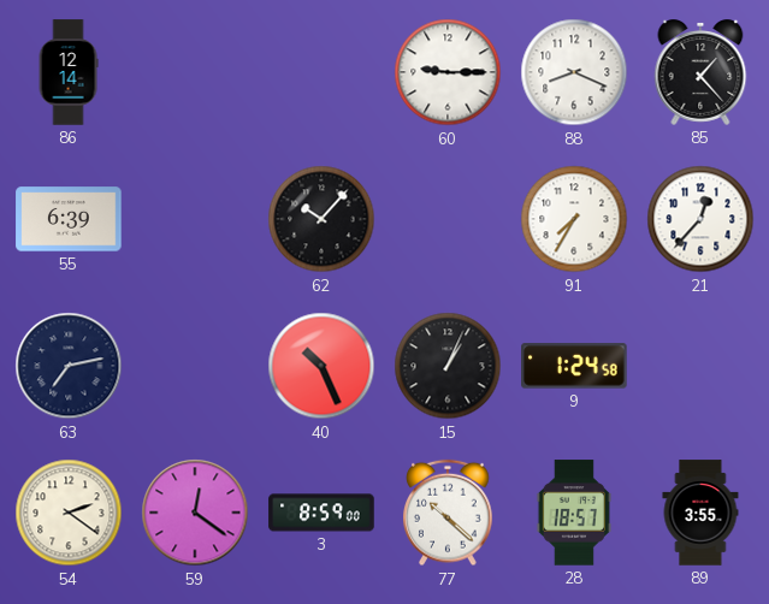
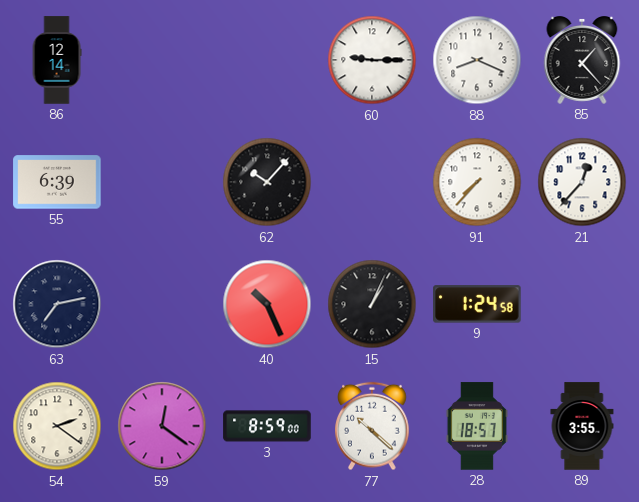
91: 7:35 -> 7:37
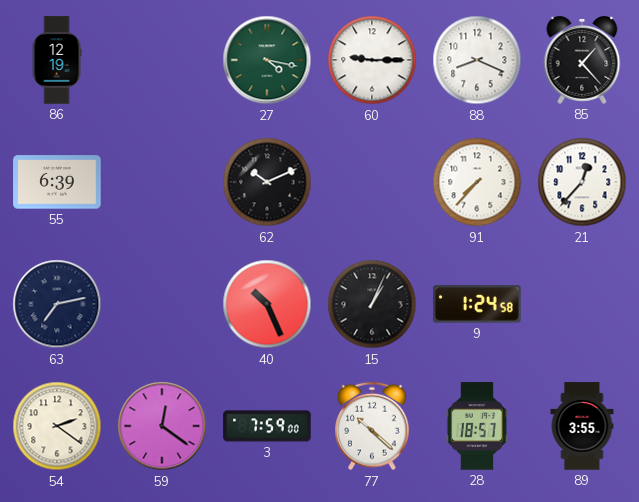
86: 12:14 -> 12:19
27: none -> 4:17
62: 10:07 -> 10:11
3: 8:59 -> 7:59
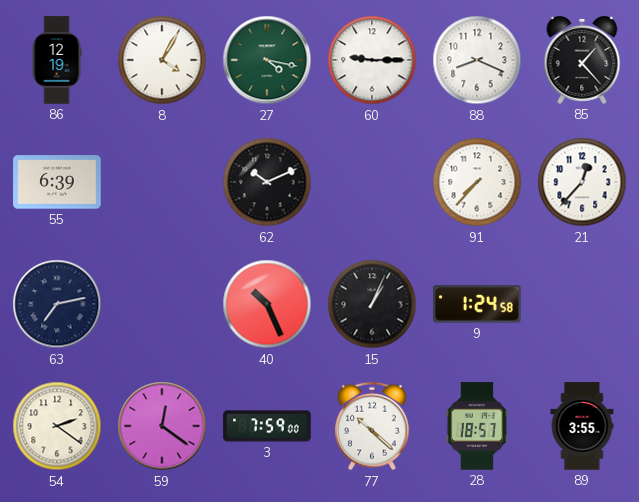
8: none -> 4:05
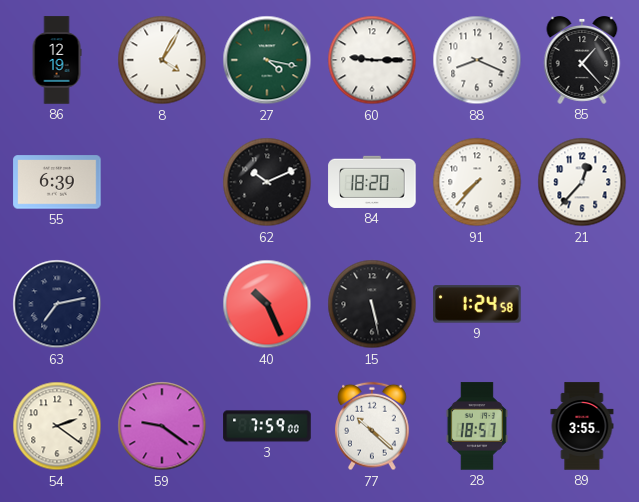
84: none -> 18:20
15: 1:04 -> 5:28
59: 12:21 -> 9:21
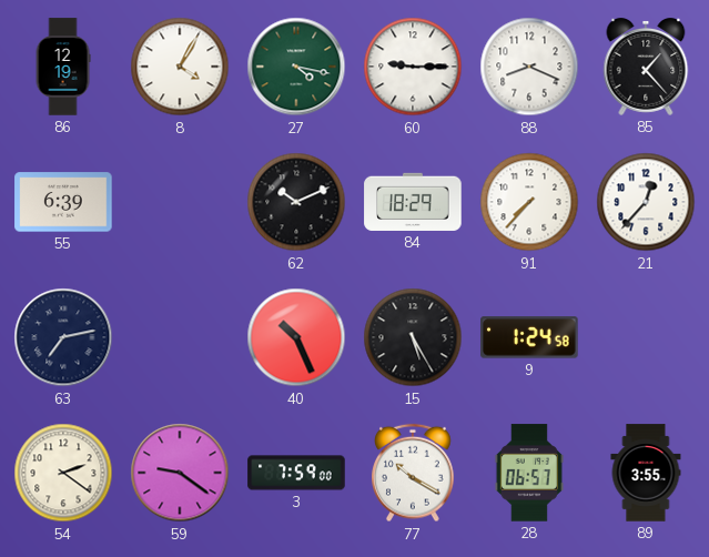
84: 18:20 -> 18:29
15: 5:28 -> 5:25
77: 10:22 -> 10:20
28: 18:57 -> 06:57
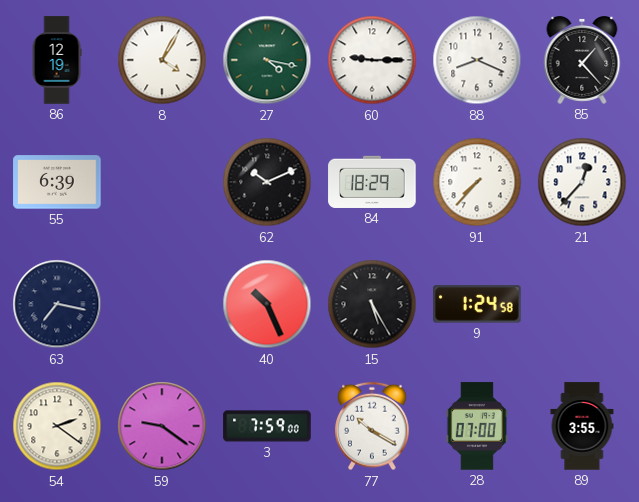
63: 7:13 -> 7:17
28: 06:57 -> 07:00
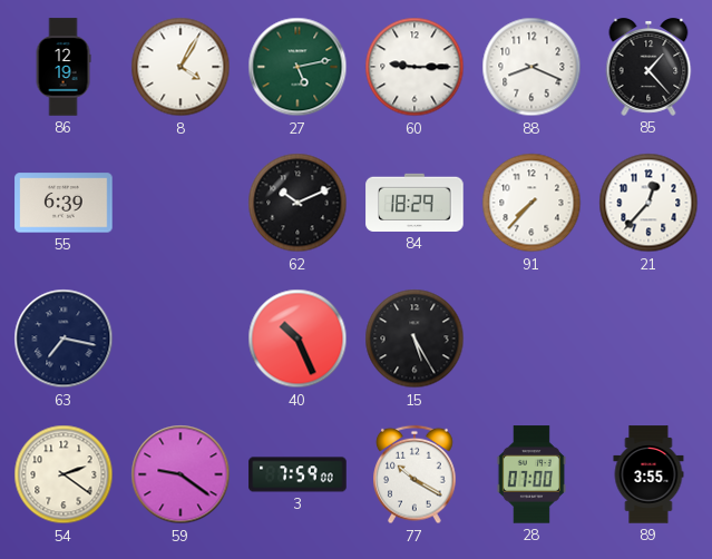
27: 4:17 -> 5:13
9: 1:24 -> none
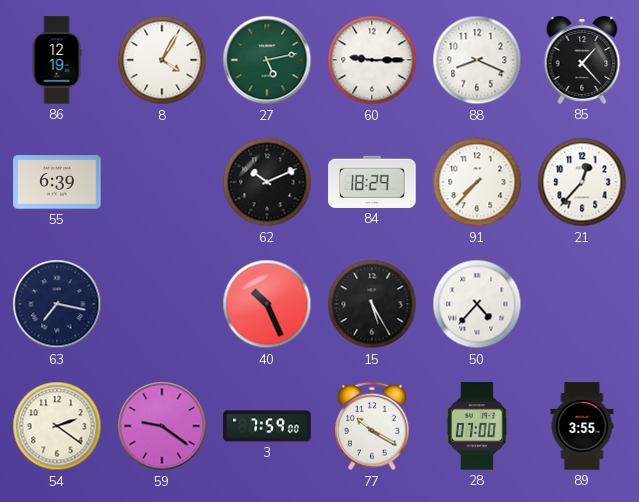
50: none -> 4:37
